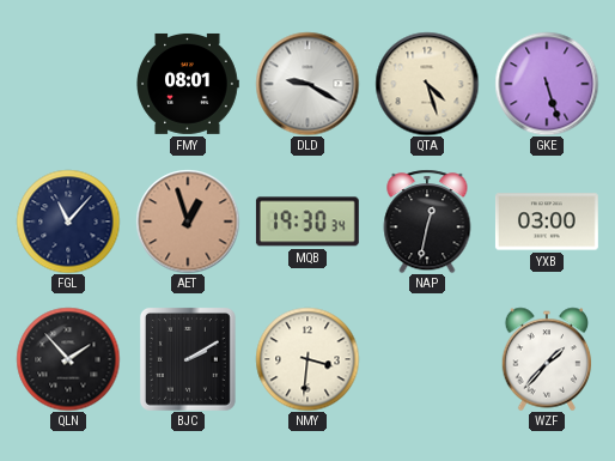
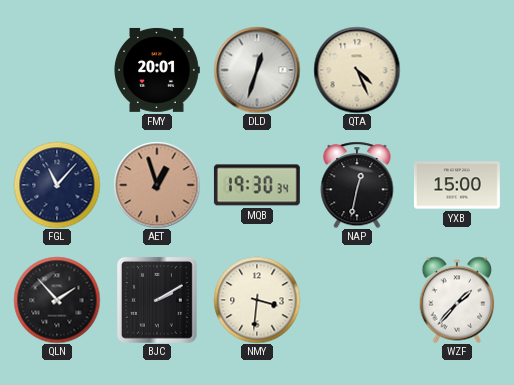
FMY: 08:01 -> 20:01
DLD: 9:20 -> 12:33
QTA: 4:27 -> 4:26
GKE: 5:27 -> none
YXB: 03:00 -> 15:00
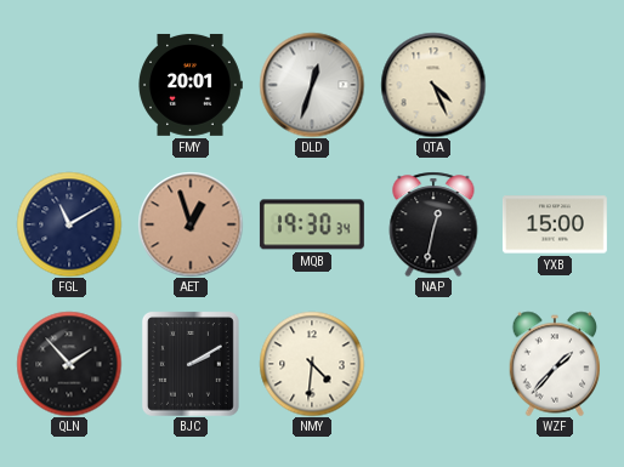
FGL: 11:07 -> 11:10
NMY: 3:31 -> 4:31
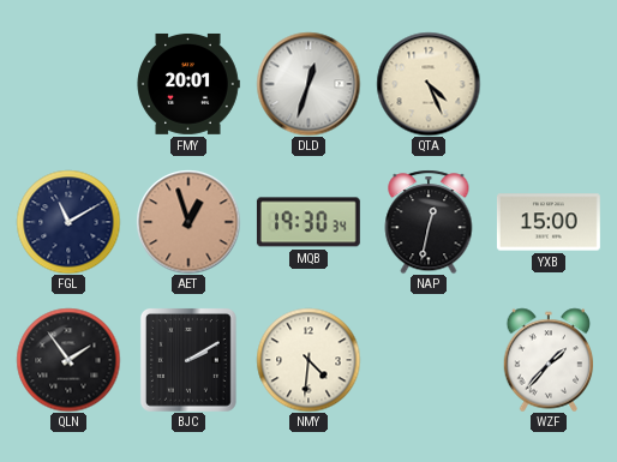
QLN: 1:53 -> 1:54
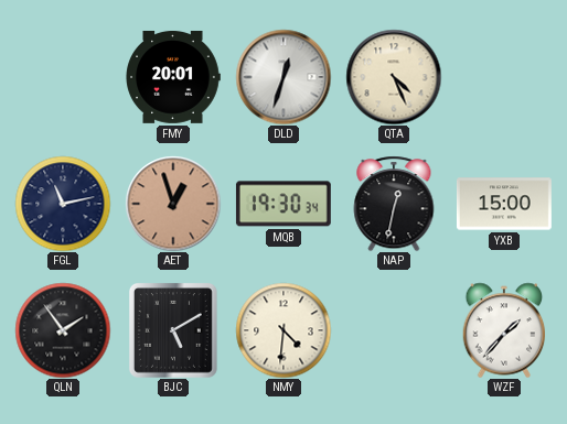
FGL: 11:10 -> 11:13
BJC: 2:10 -> 5:10
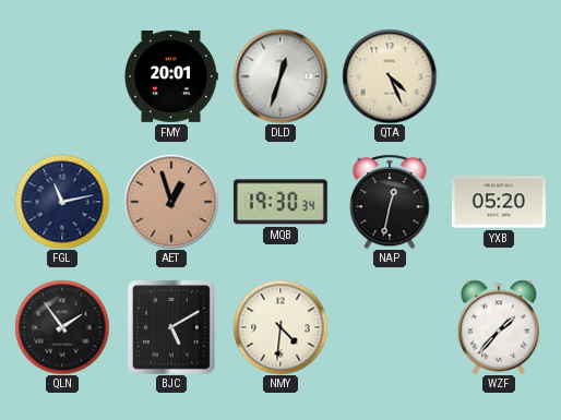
YXB: 15:00 -> 05:20
